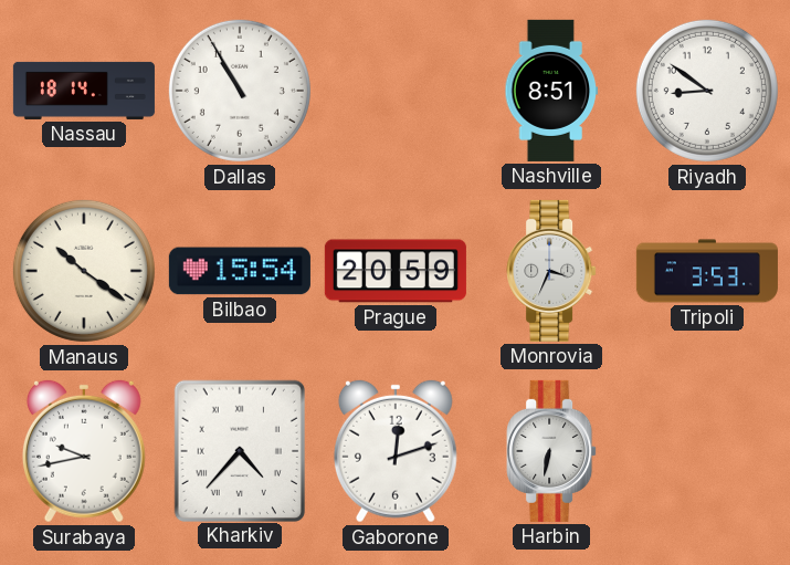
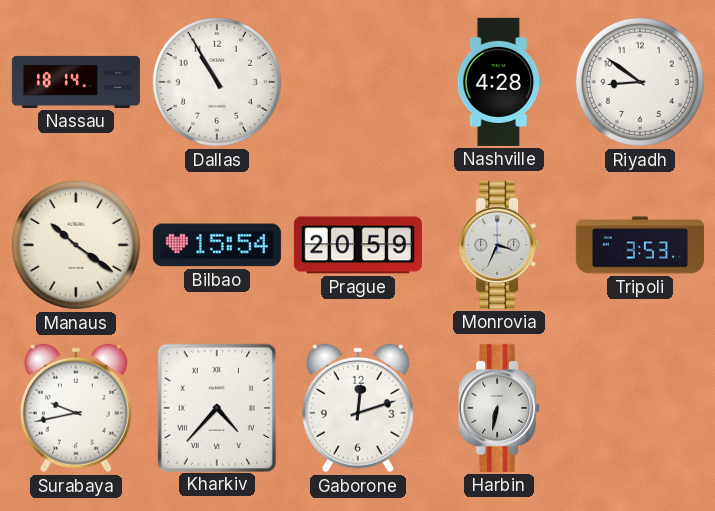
Nashville: 8:51 -> 4:28
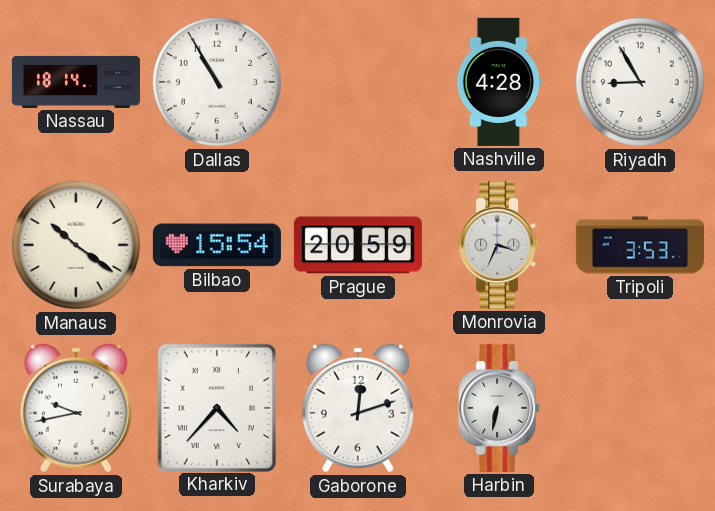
Riyadh: 8:51 -> 8:55
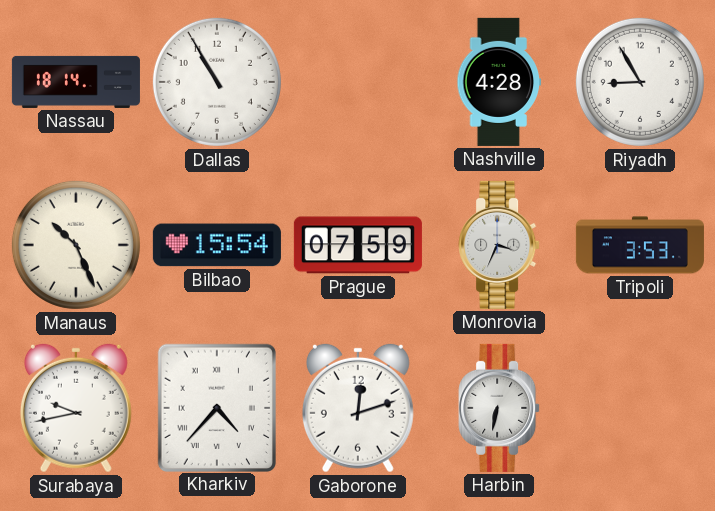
Manaus: 10:21 -> 10:26
Prague: 20:59 -> 07:59
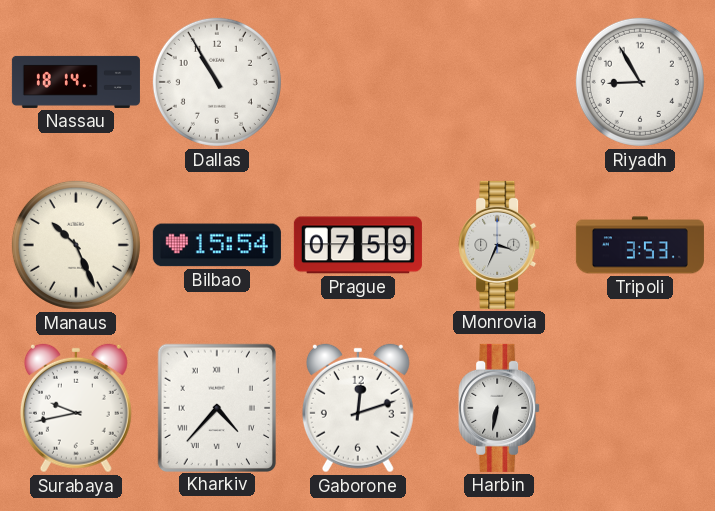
Nashville: 4:28 -> none
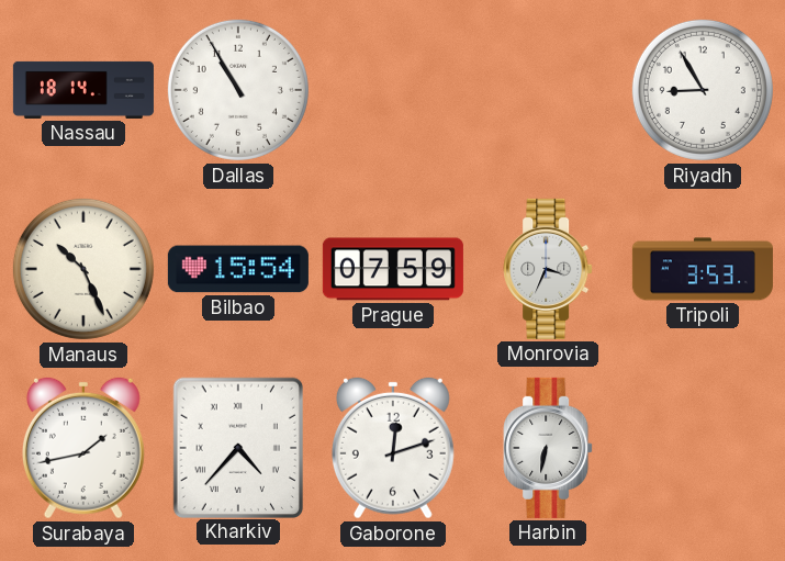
Surabaya: 9:43 -> 1:43
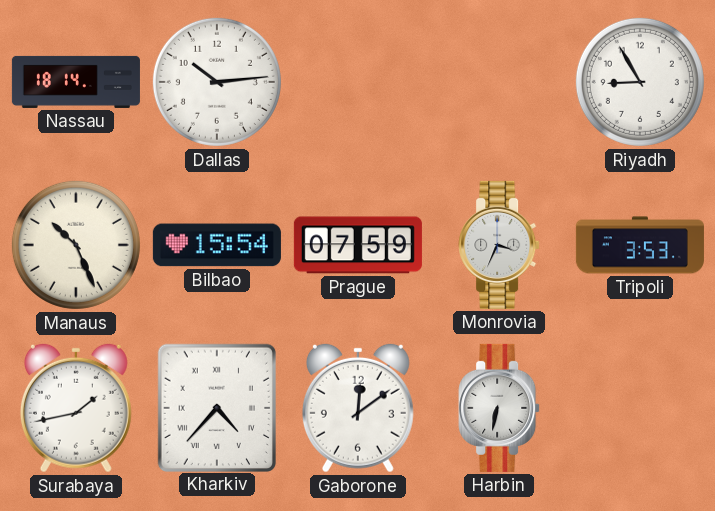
Dallas: 10:55 -> 10:14
Gaborone: 12:12 -> 12:09
